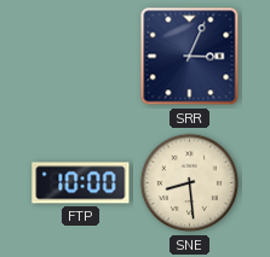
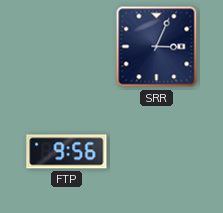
FTP: 10:00 -> 9:56
SNE: 8:29 -> none
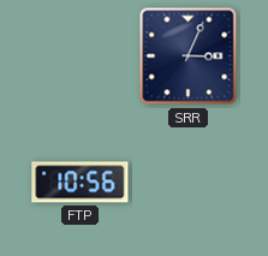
FTP: 9:56 -> 10:56
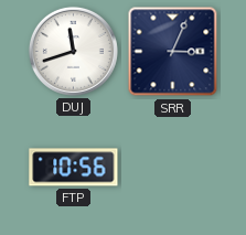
DUJ: none -> 11:42
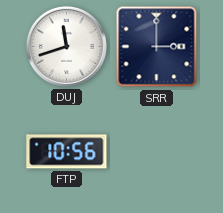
SRR: 3:04 -> 3:00
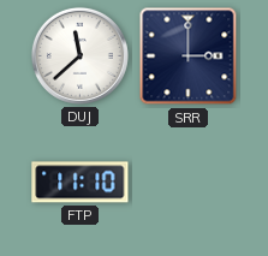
DUJ: 11:42 -> 11:38
FTP: 10:56 -> 11:10
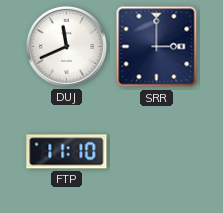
DUJ: 11:38 -> 11:41
